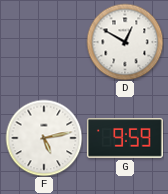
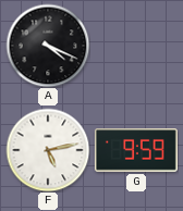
A: none -> 4:19
D: 12:50 -> none
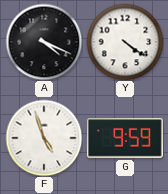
Y: none -> 4:21
F: 5:13 -> 4:57
